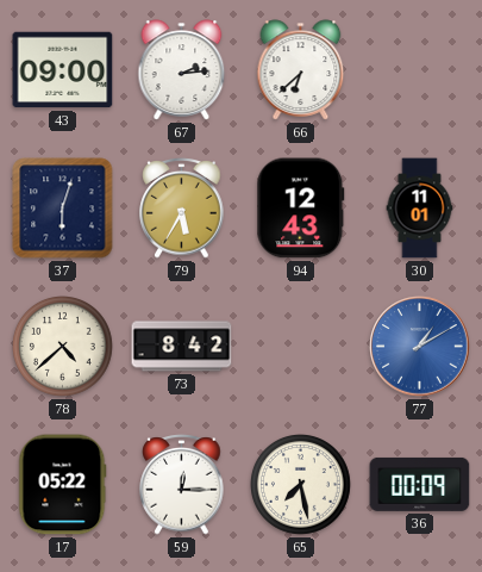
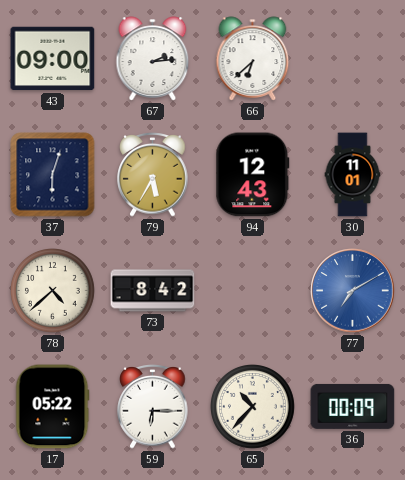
77: 1:10 -> 7:10
59: 12:15 -> 6:15
65: 7:28 -> 10:37
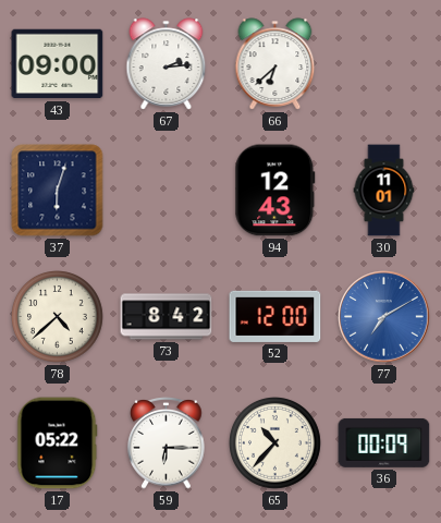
79: 5:35 -> none
52: none -> 12:00
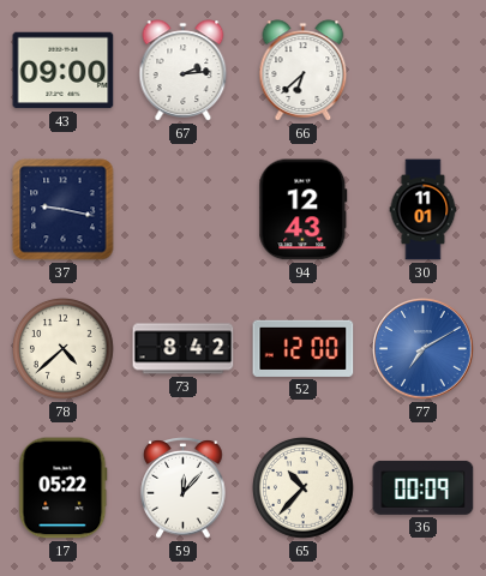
37: 6:03 -> 9:17
59: 6:15 -> 12:07
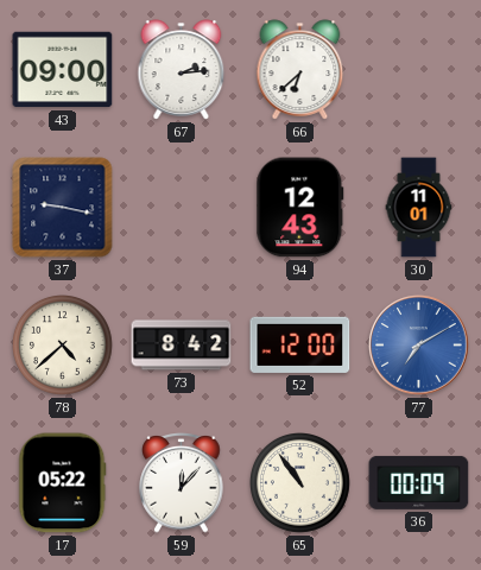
65: 10:37 -> 10:54
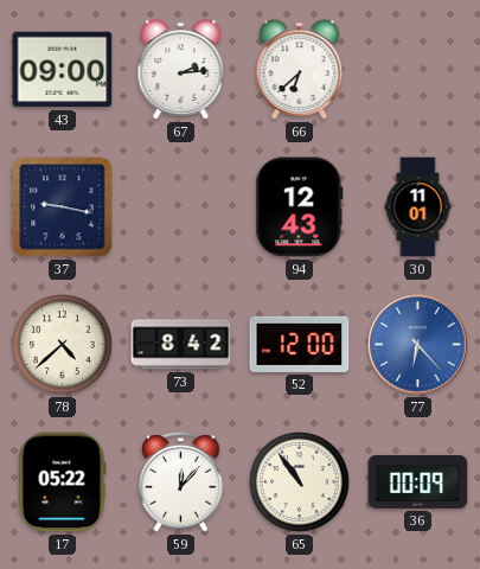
77: 7:10 -> 6:23
